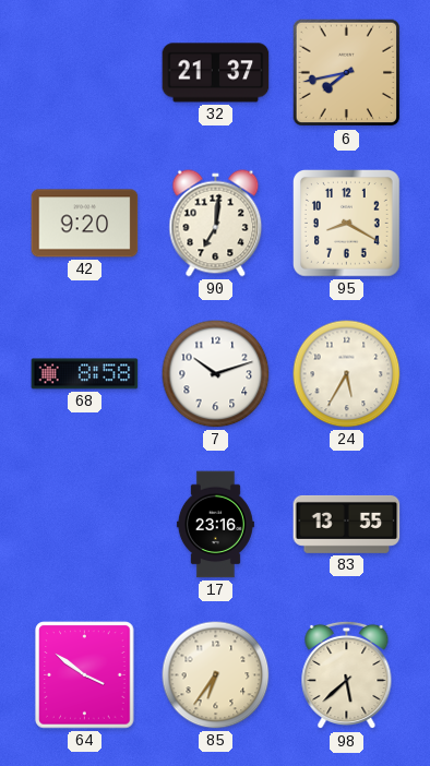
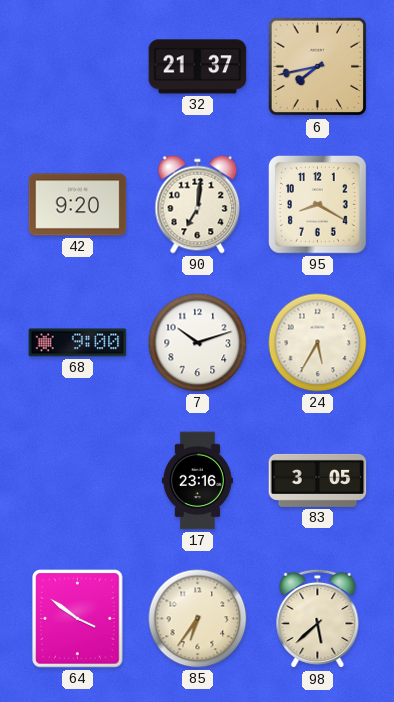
68: 8:58 -> 9:00
83: 13:55 -> 3:05
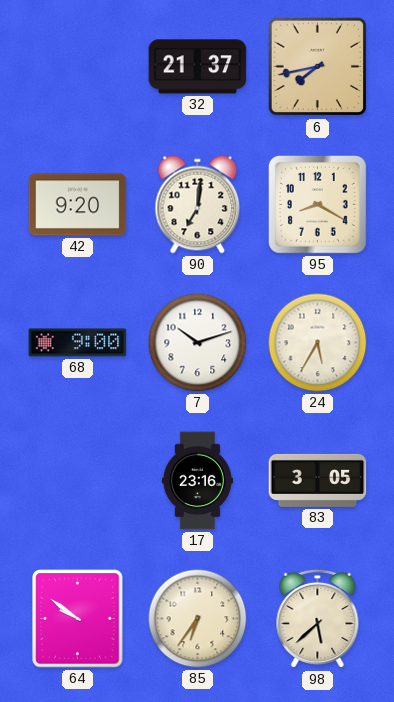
64: 3:51 -> 9:51
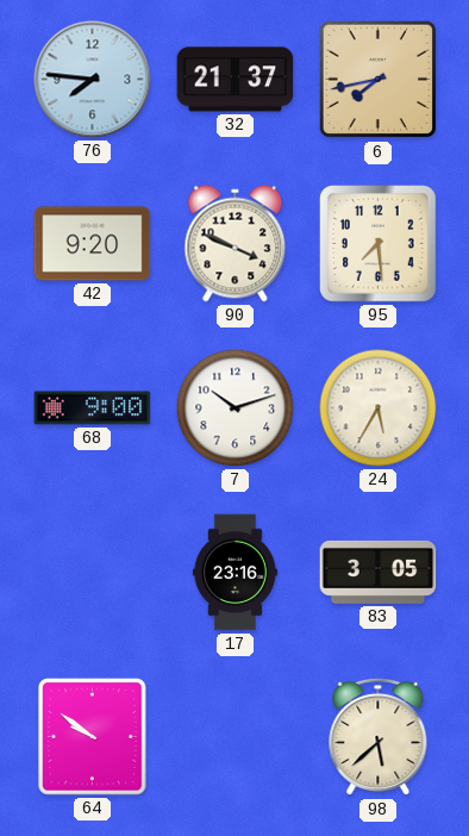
76: none -> 7:46
90: 7:01 -> 3:49
95: 8:20 -> 7:29
85: 6:36 -> none
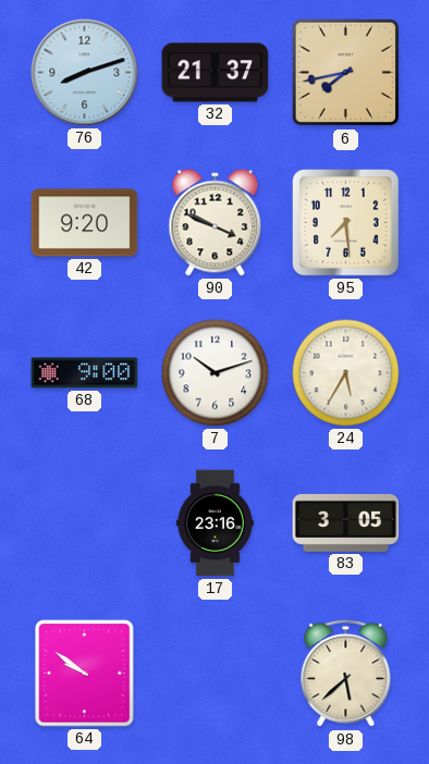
76: 7:46 -> 8:12
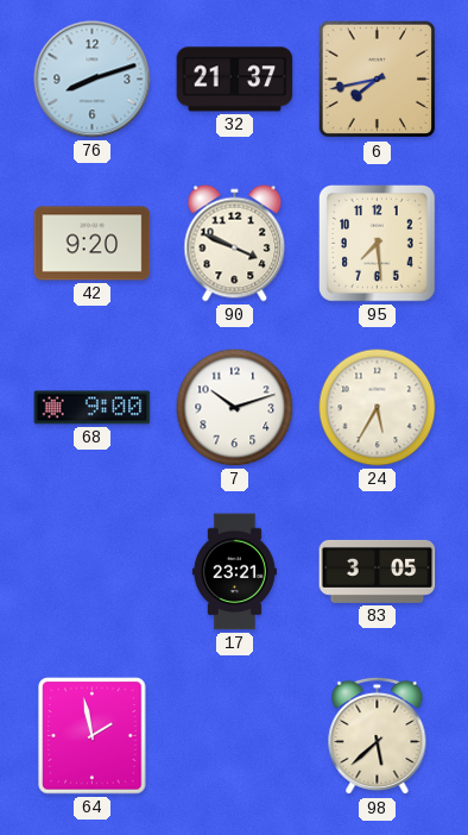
17: 23:16 -> 23:21
64: 9:51 -> 1:58
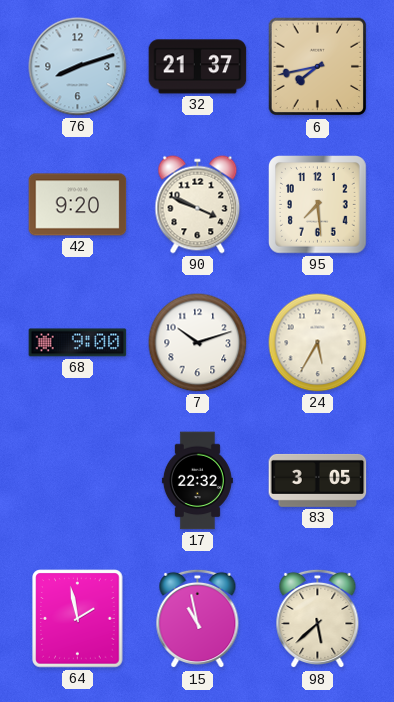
17: 23:21 -> 22:32
15: none -> 10:58
